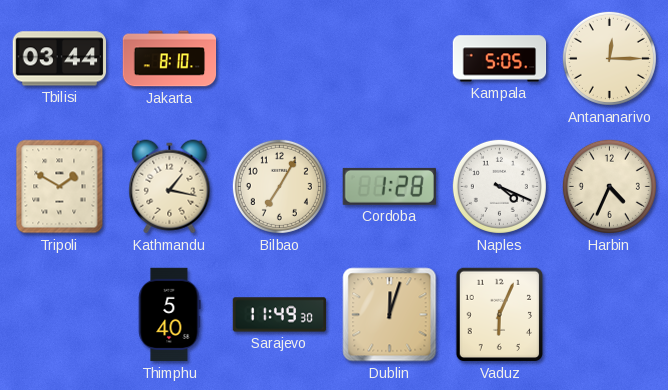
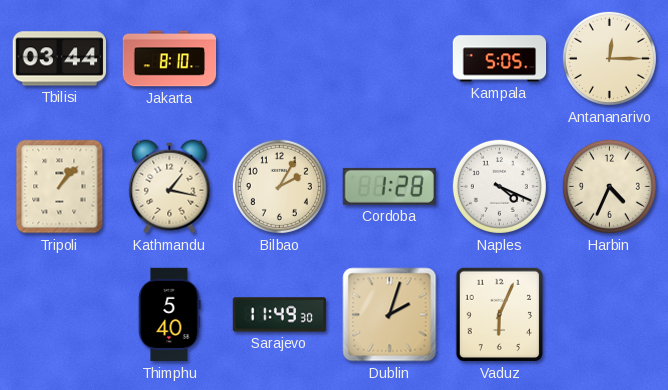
Tripoli: 1:50 -> 1:07
Bilbao: 7:05 -> 2:05
Dublin: 12:03 -> 2:03
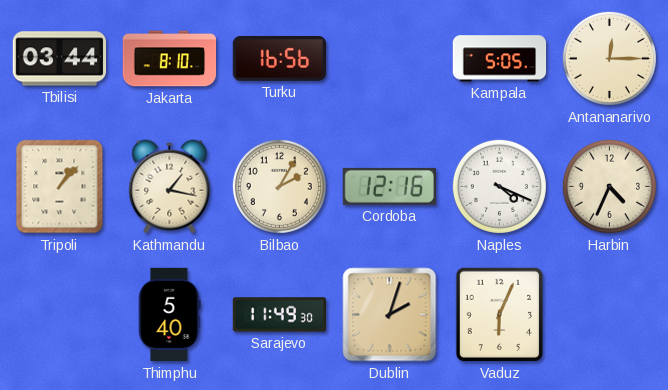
Turku: none -> 16:56
Cordoba: 1:28 -> 12:16
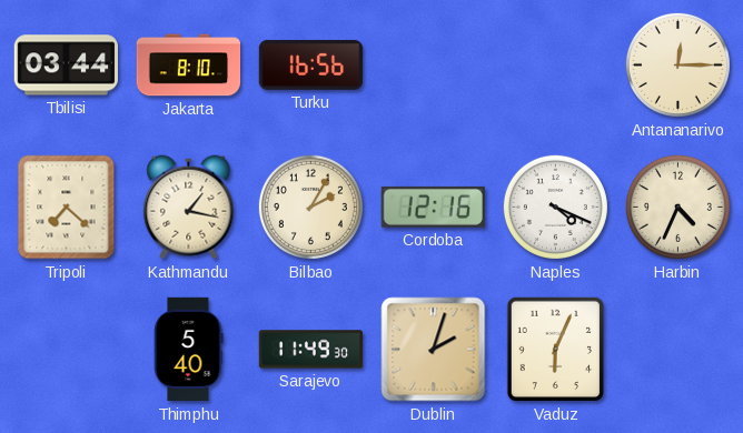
Kampala: 5:05 -> none
Tripoli: 1:07 -> 7:22
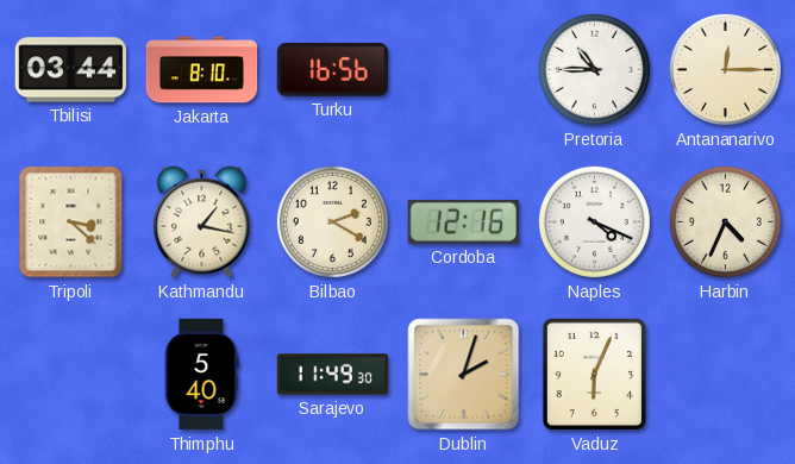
Pretoria: none -> 10:45
Tripoli: 7:22 -> 3:22
Bilbao: 2:05 -> 2:20
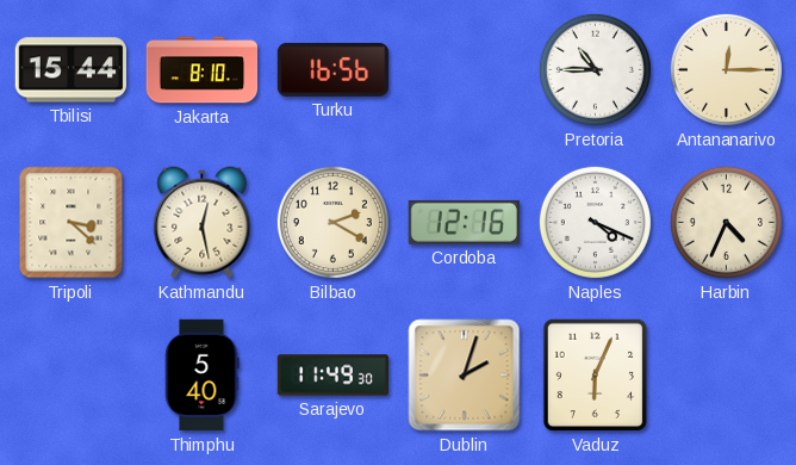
Tbilisi: 03:44 -> 15:44
Kathmandu: 1:17 -> 12:28
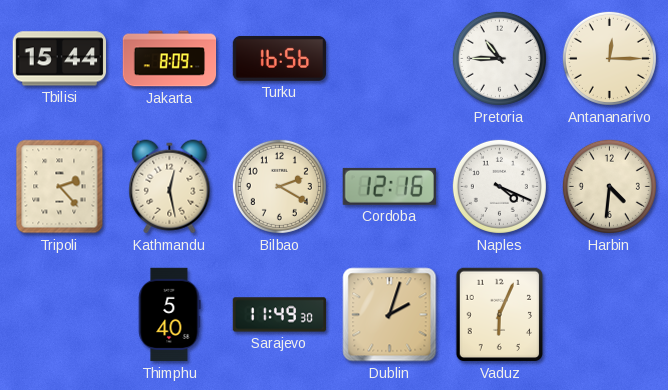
Jakarta: 8:10 -> 8:09
Tripoli: 3:22 -> 2:23
Harbin: 4:34 -> 4:31
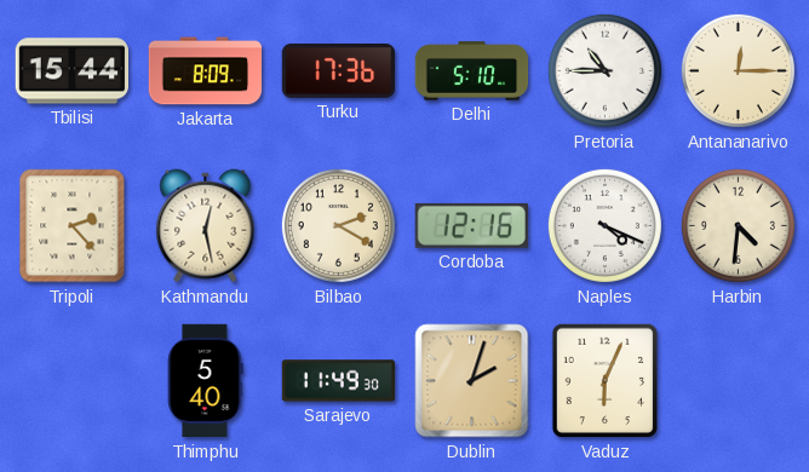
Turku: 16:56 -> 17:36
Delhi: none -> 5:10
